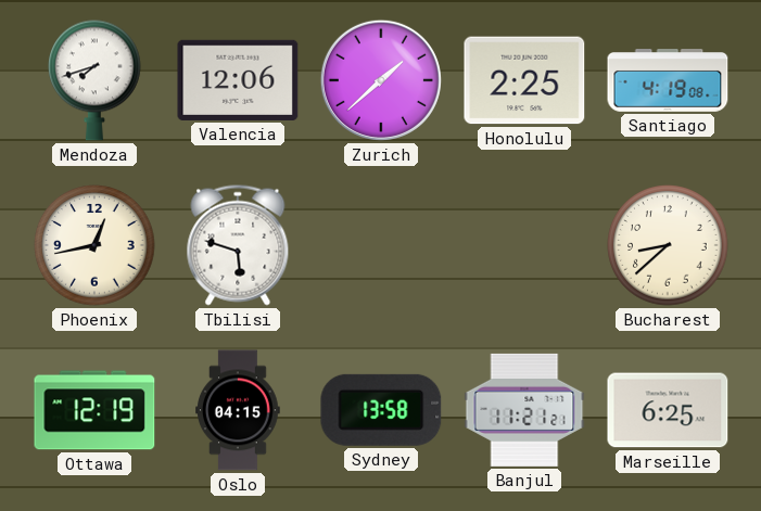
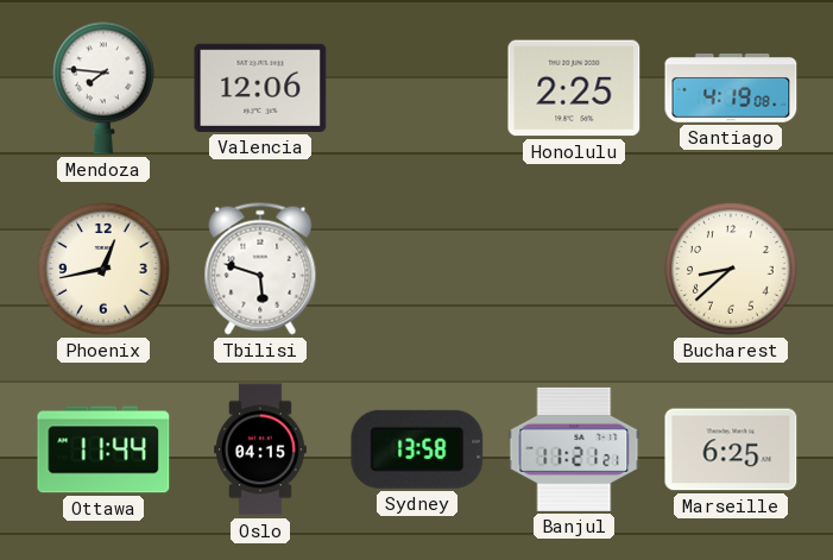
Mendoza: 7:42 -> 7:46
Zurich: 1:38 -> none
Ottawa: 12:19 -> 11:44
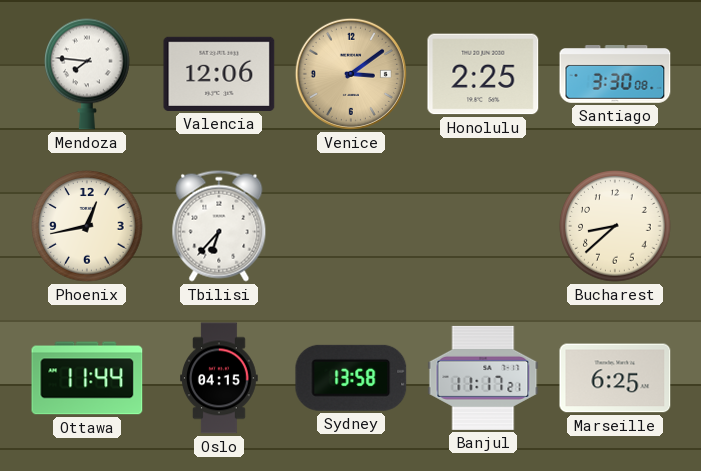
Venice: none -> 3:09
Santiago: 4:19 -> 3:30
Tbilisi: 5:48 -> 6:37
Banjul: 11:21 -> 11:17
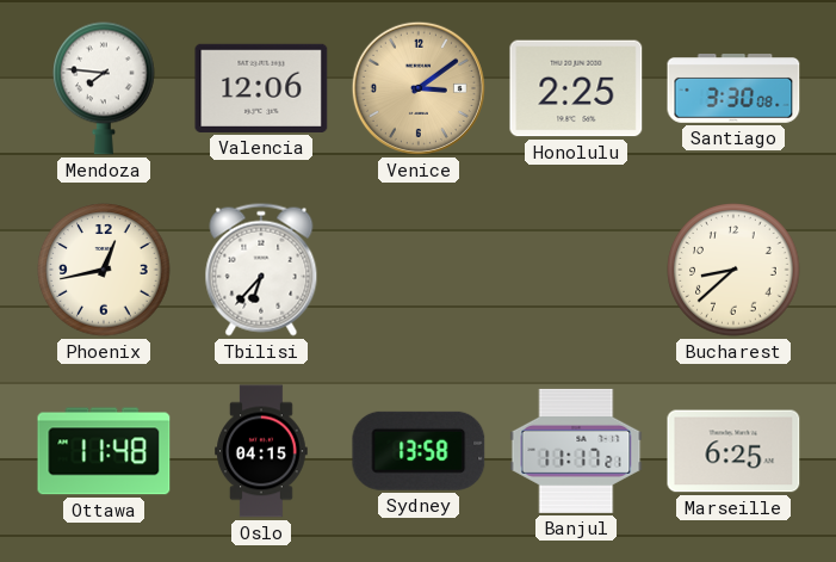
Ottawa: 11:44 -> 11:48
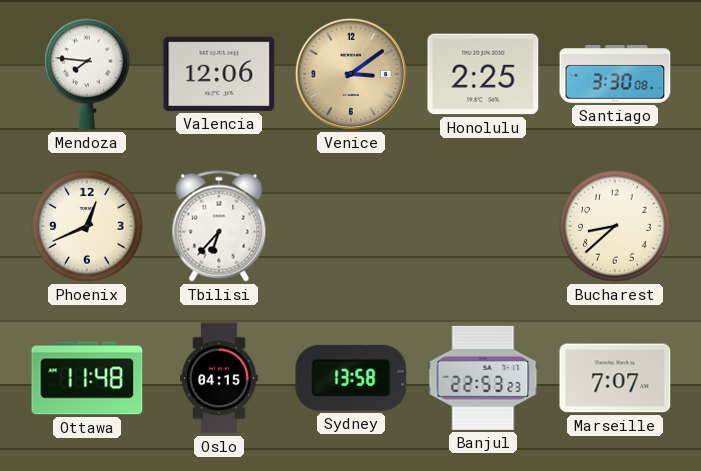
Phoenix: 12:43 -> 12:41
Banjul: 11:17 -> 22:53
Marseille: 6:25 -> 7:07
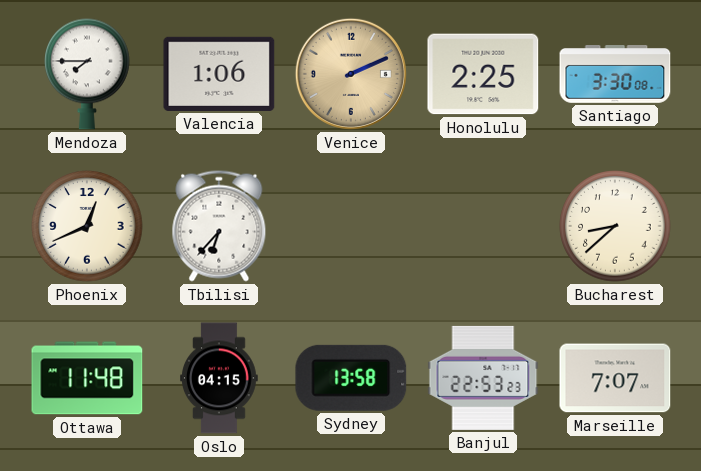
Mendoza: 7:46 -> 7:45
Valencia: 12:06 -> 1:06
Venice: 3:09 -> 2:11
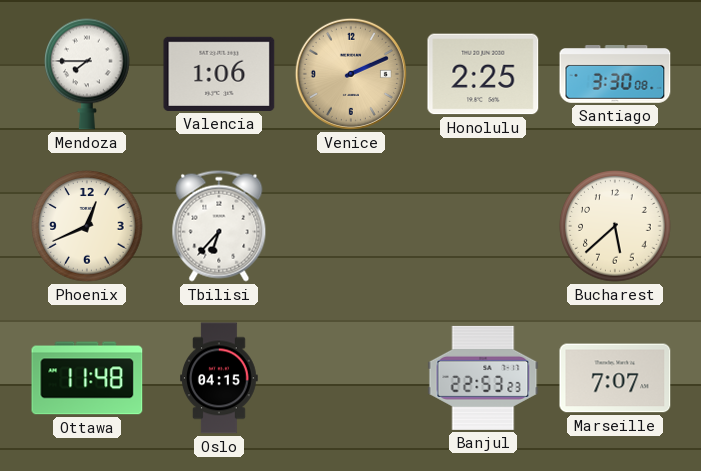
Bucharest: 8:38 -> 5:38
Sydney: 13:58 -> none
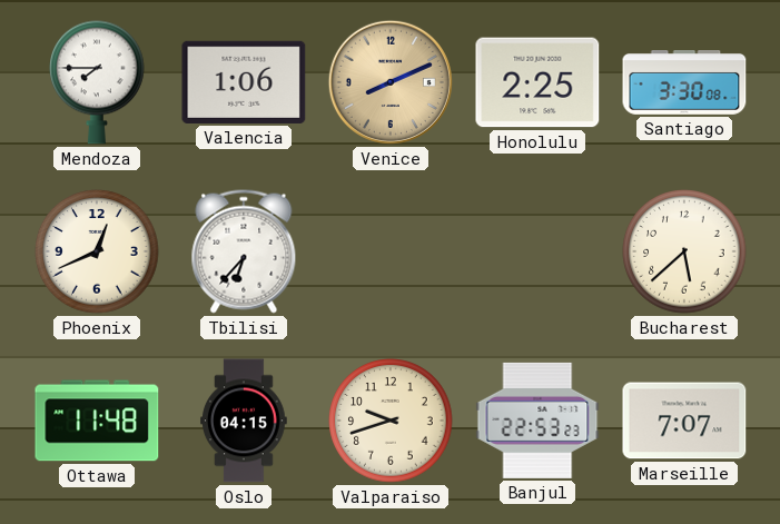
Venice: 2:11 -> 8:11
Valparaiso: none -> 9:42
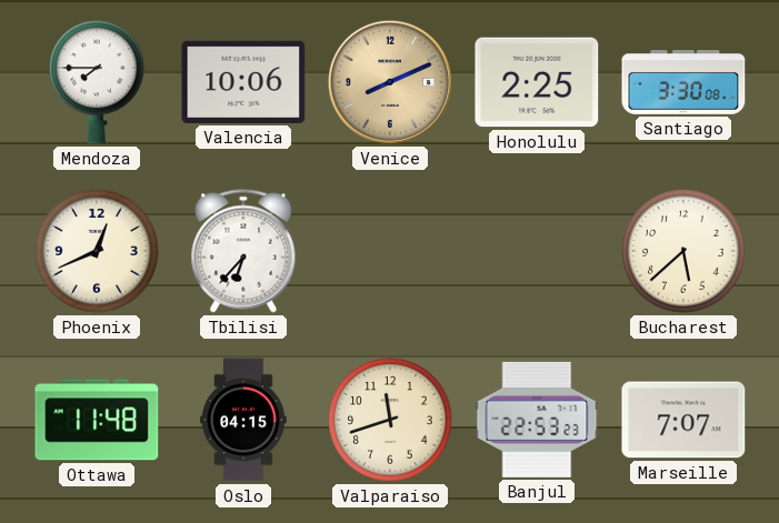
Valencia: 1:06 -> 10:06
Valparaiso: 9:42 -> 11:42
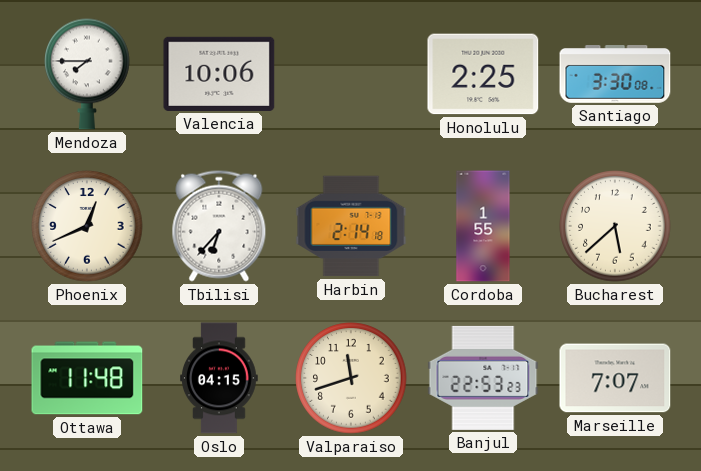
Venice: 8:11 -> none
Harbin: none -> 2:14
Cordoba: none -> 1:55
